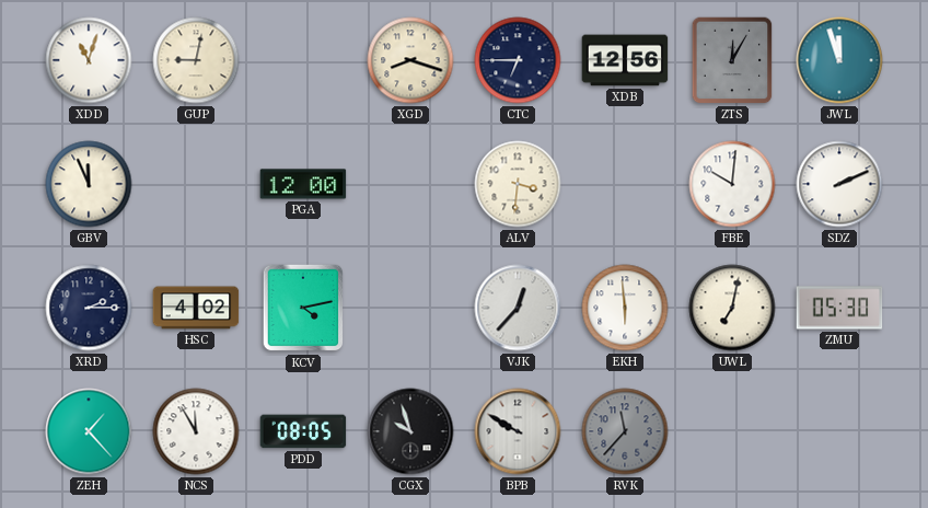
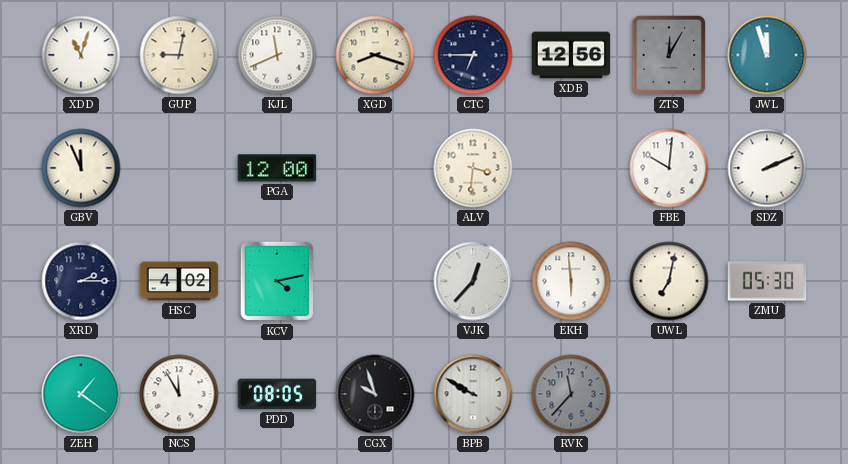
KJL: none -> 11:41
ZEH: 1:23 -> 1:21
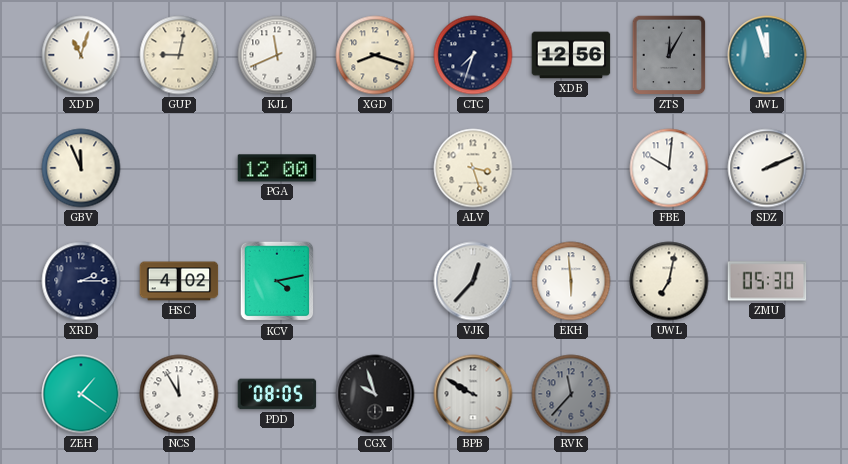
CTC: 6:45 -> 7:33
ALV: 3:31 -> 3:27
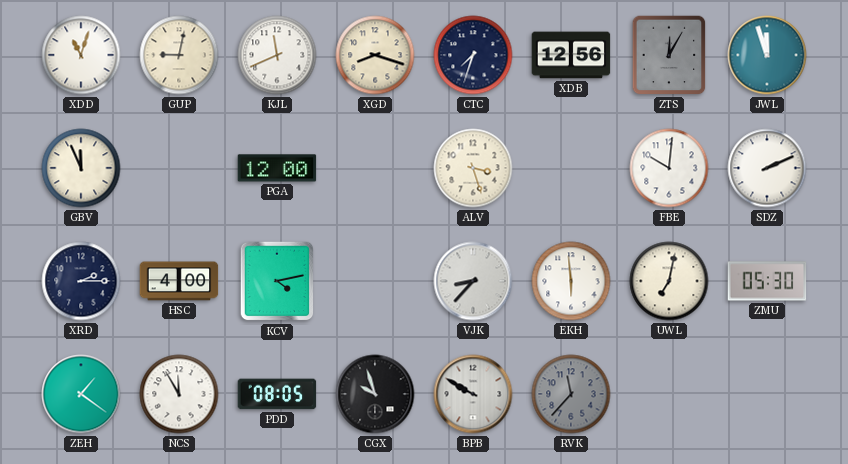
HSC: 4:02 -> 4:00
VJK: 12:37 -> 8:37
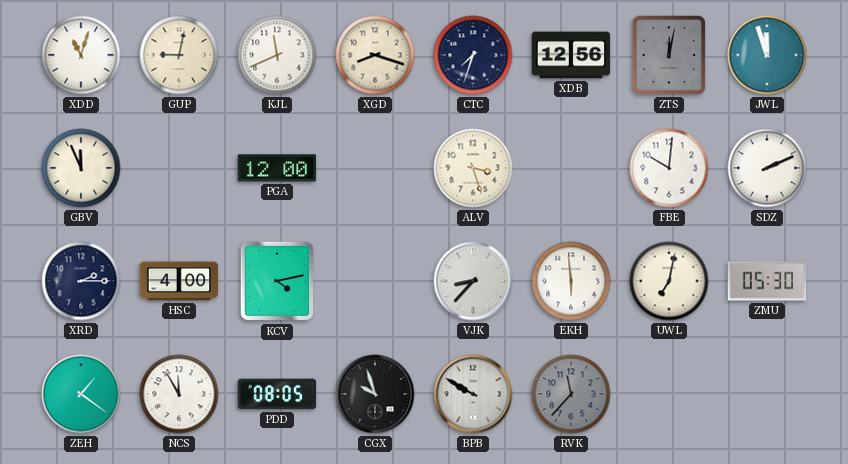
ZTS: 12:05 -> 12:02
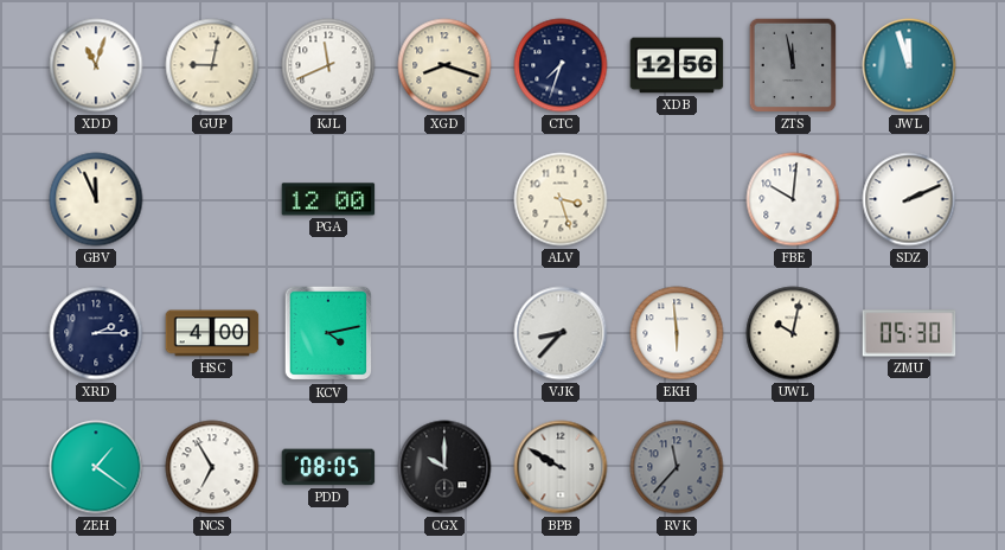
ZTS: 12:02 -> 11:58
UWL: 7:02 -> 10:02
NCS: 11:55 -> 6:55
CGX: 9:57 -> 10:00
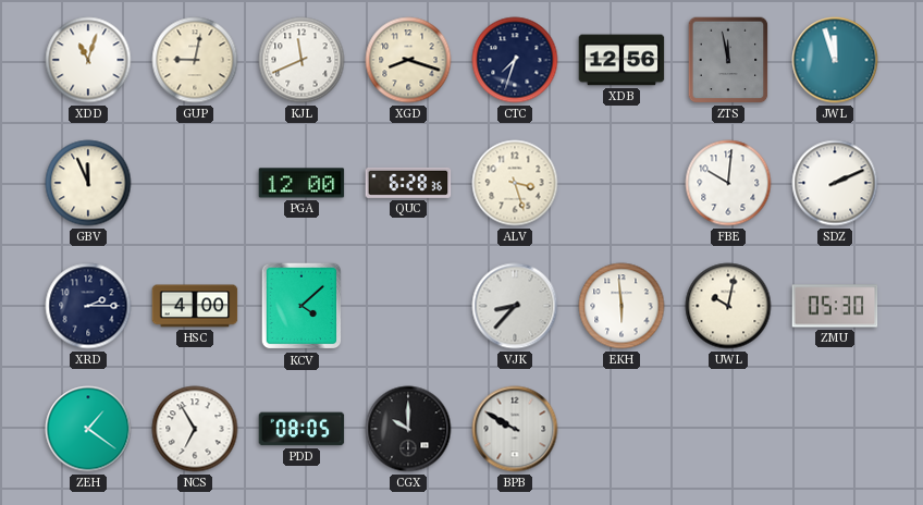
QUC: none -> 6:28
KCV: 4:13 -> 4:08
RVK: 11:37 -> none
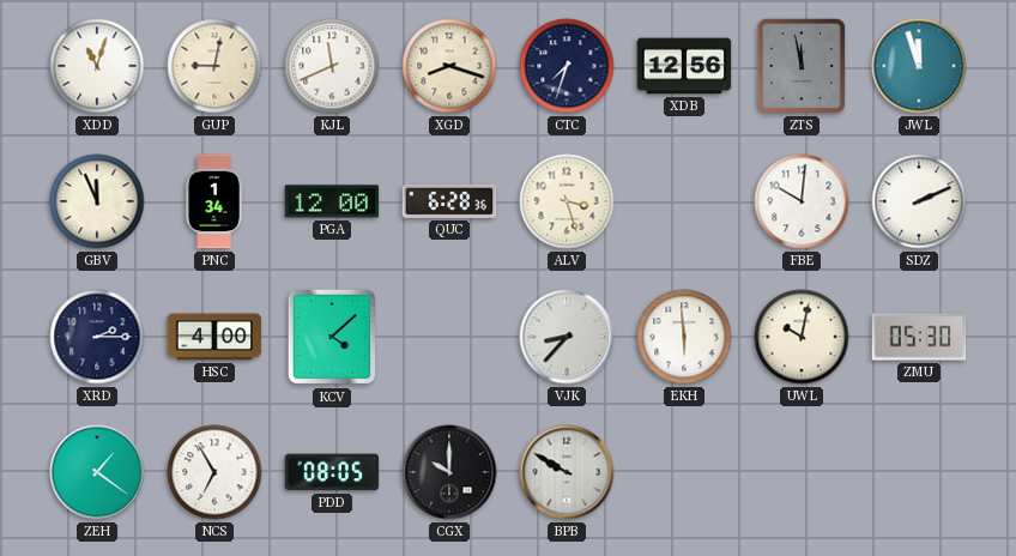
PNC: none -> 1:34
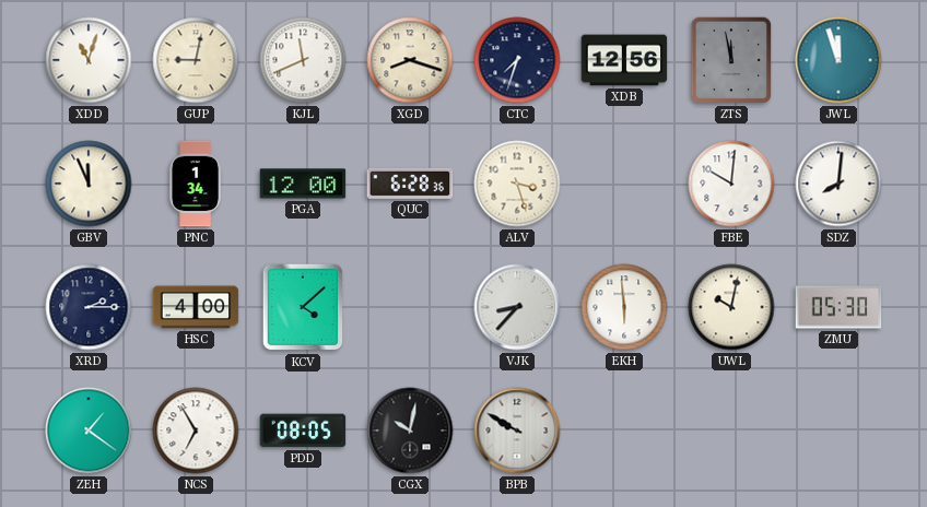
SDZ: 2:11 -> 8:01
CGX: 10:00 -> 10:02
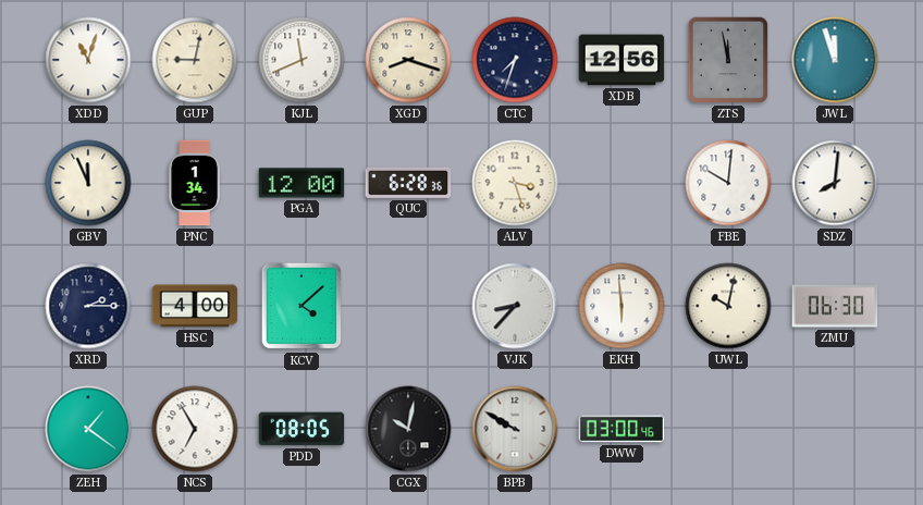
ZMU: 05:30 -> 06:30
DWW: none -> 03:00
